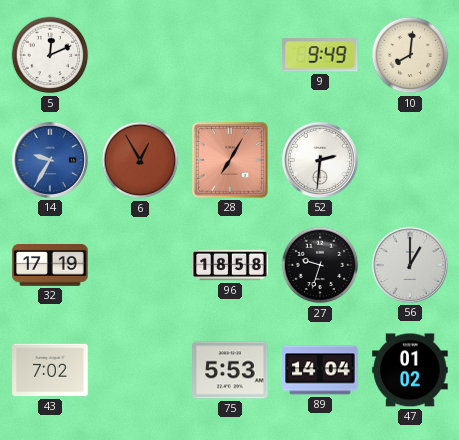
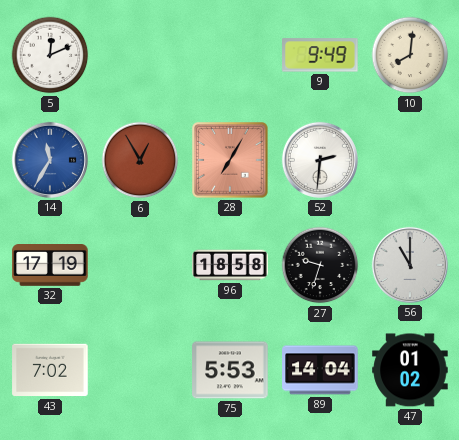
14: 9:35 -> 11:35
56: 1:00 -> 11:00
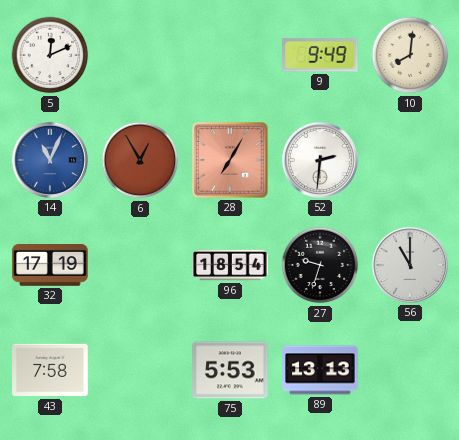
14: 11:35 -> 11:04
96: 18:58 -> 18:54
43: 7:02 -> 7:58
89: 14:04 -> 13:13
47: 01:02 -> none
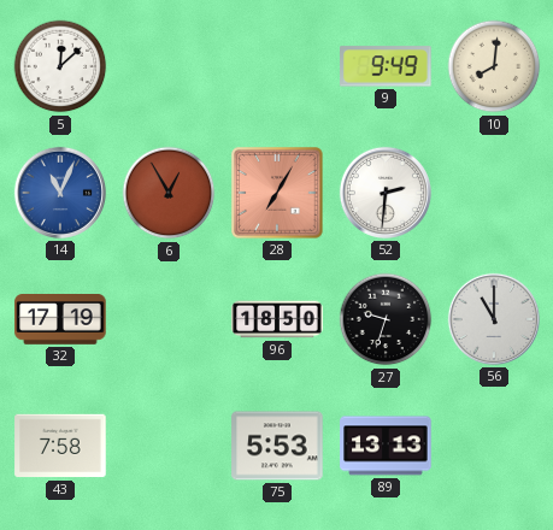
5: 12:11 -> 12:08
96: 18:54 -> 18:50
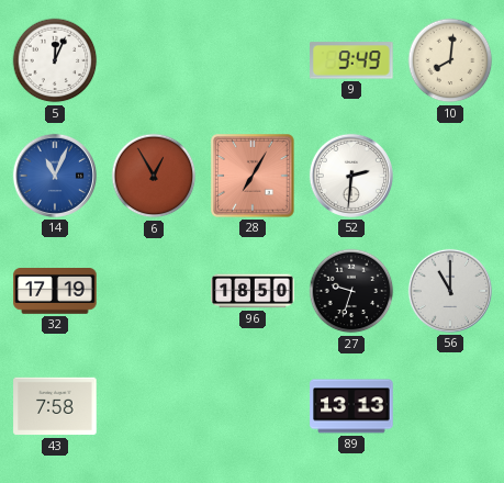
5: 12:08 -> 12:04
75: 5:53 -> none
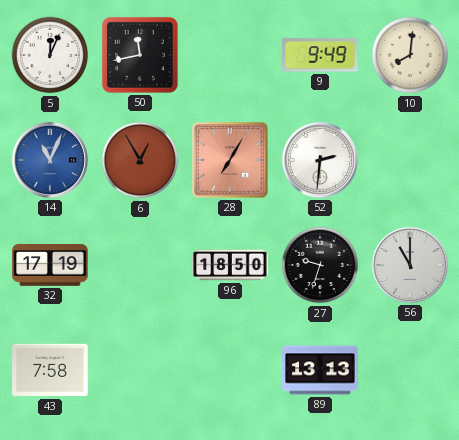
50: none -> 11:43
